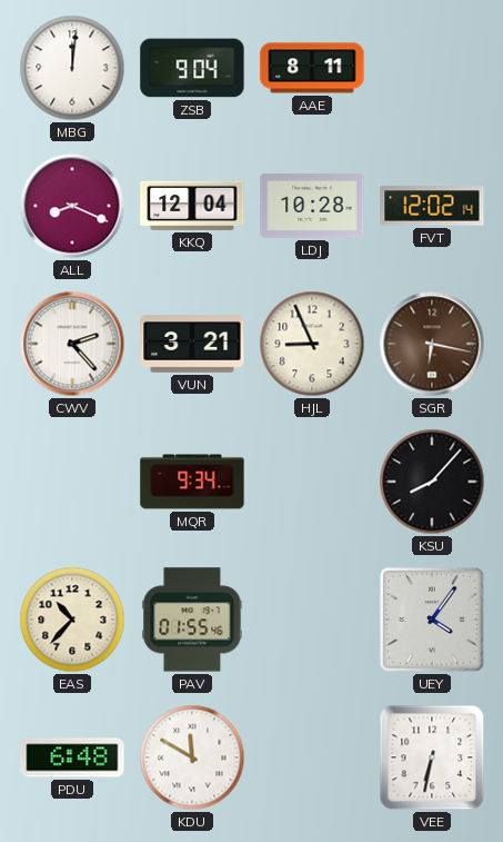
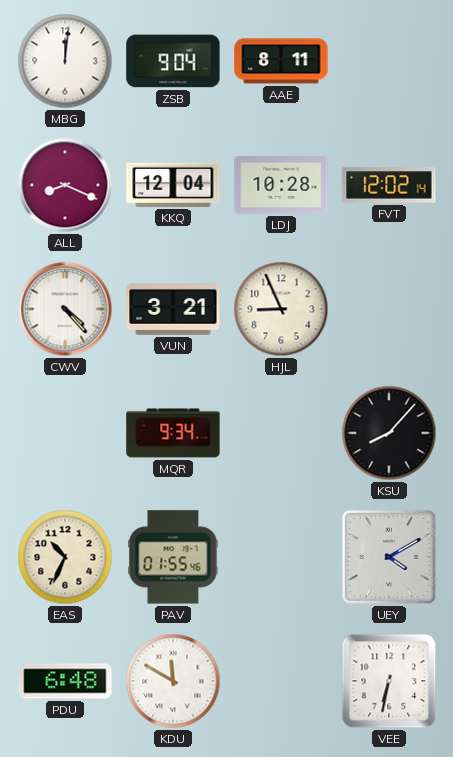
CWV: 2:23 -> 4:23
SGR: 6:17 -> none
EAS: 10:37 -> 10:34
UEY: 4:06 -> 4:10
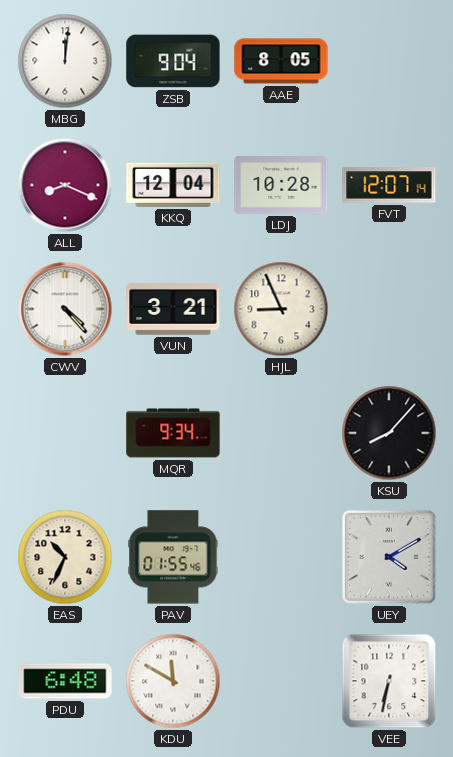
AAE: 8:11 -> 8:05
FVT: 12:02 -> 12:07
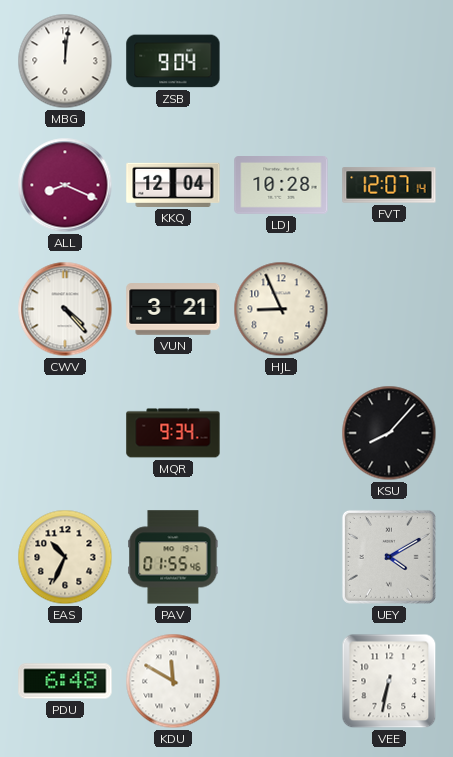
AAE: 8:05 -> none
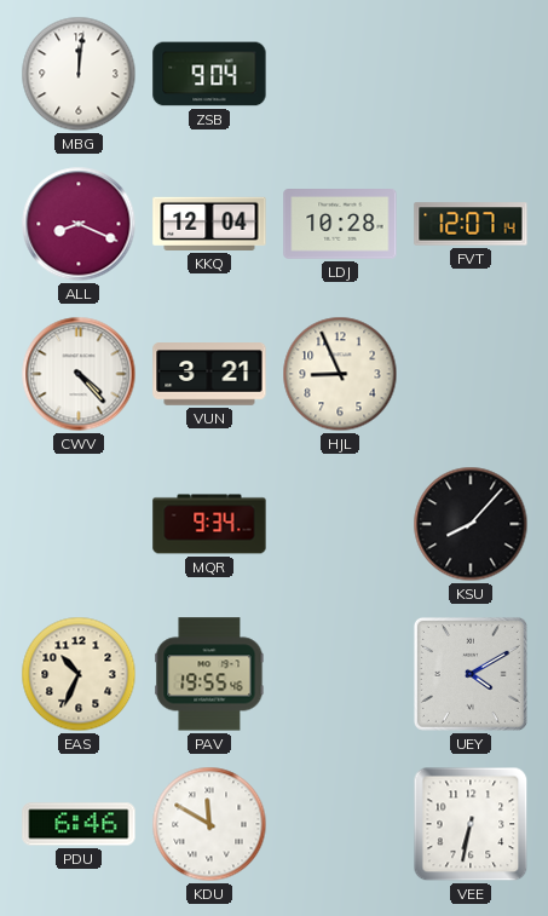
PAV: 01:55 -> 19:55
PDU: 6:48 -> 6:46
